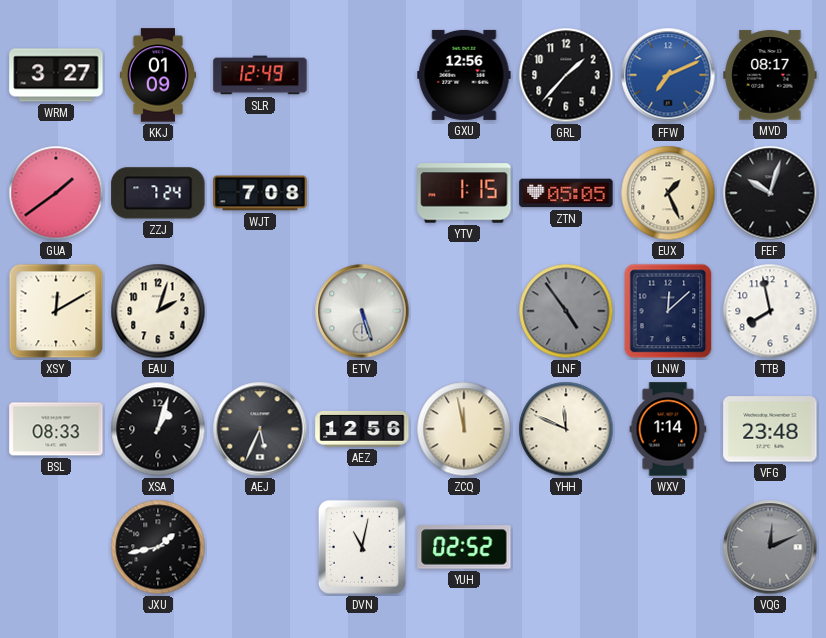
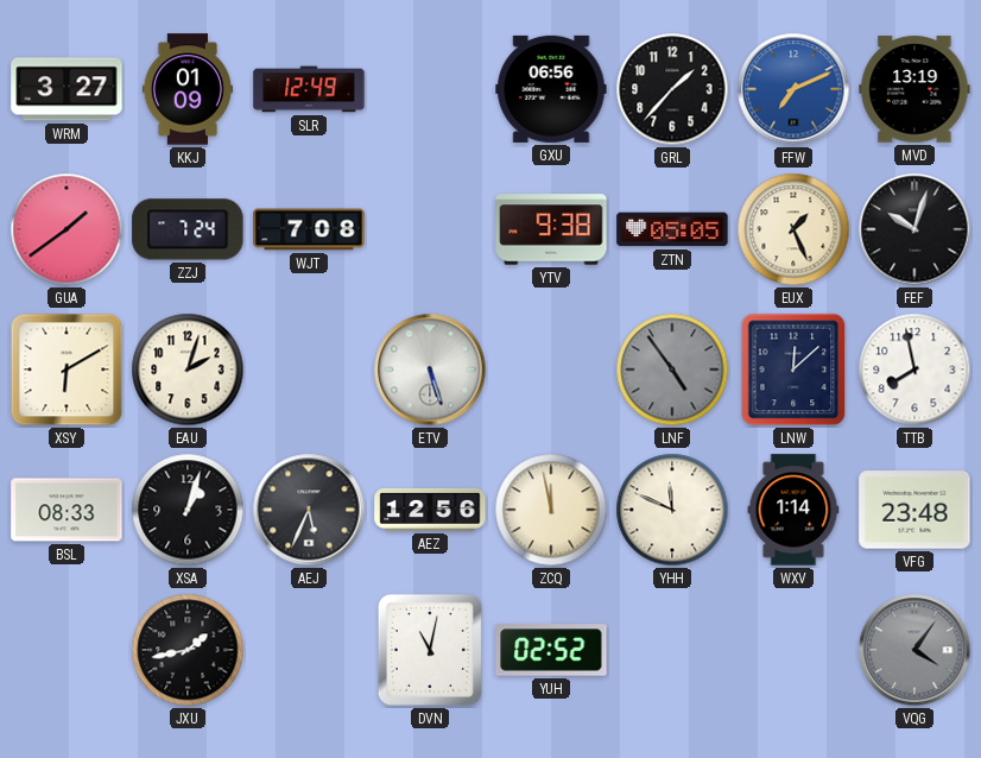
GXU: 12:56 -> 06:56
MVD: 08:17 -> 13:19
YTV: 1:15 -> 9:38
XSY: 12:10 -> 6:10
VQG: 12:11 -> 4:06
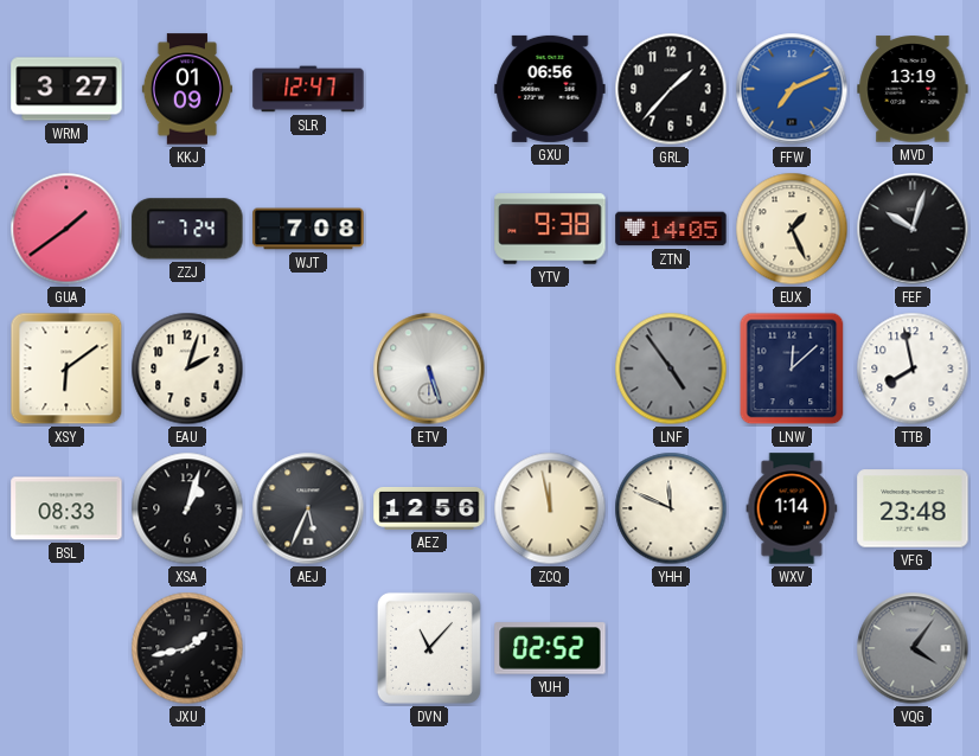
SLR: 12:49 -> 12:47
ZTN: 05:05 -> 14:05
XSY: 6:10 -> 6:09
DVN: 11:02 -> 11:07
